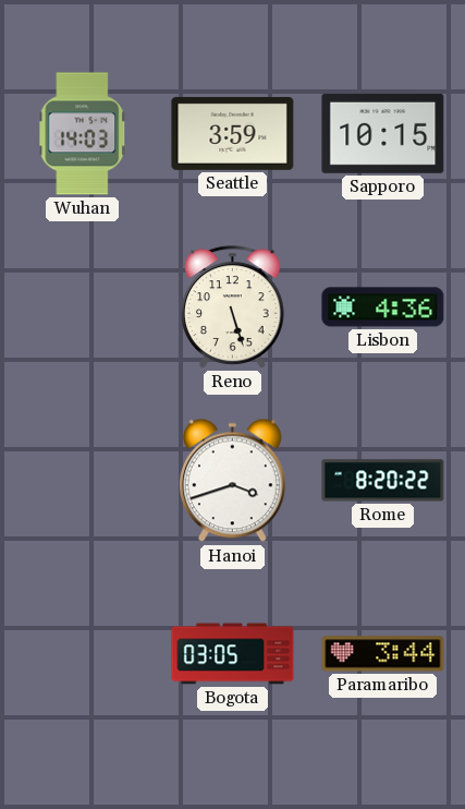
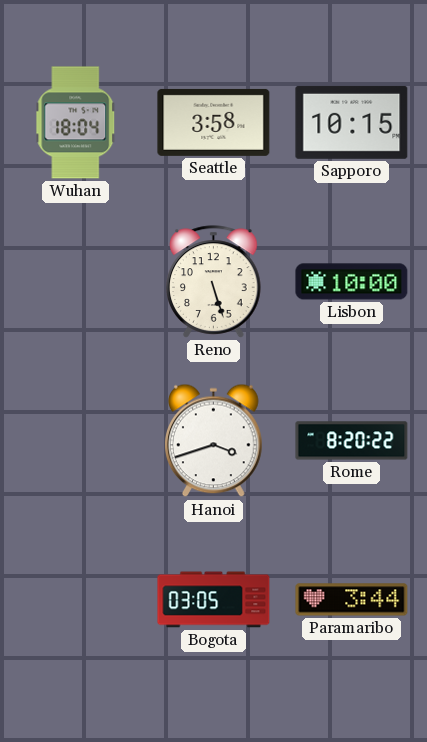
Wuhan: 14:03 -> 18:04
Seattle: 3:59 -> 3:58
Lisbon: 4:36 -> 10:00
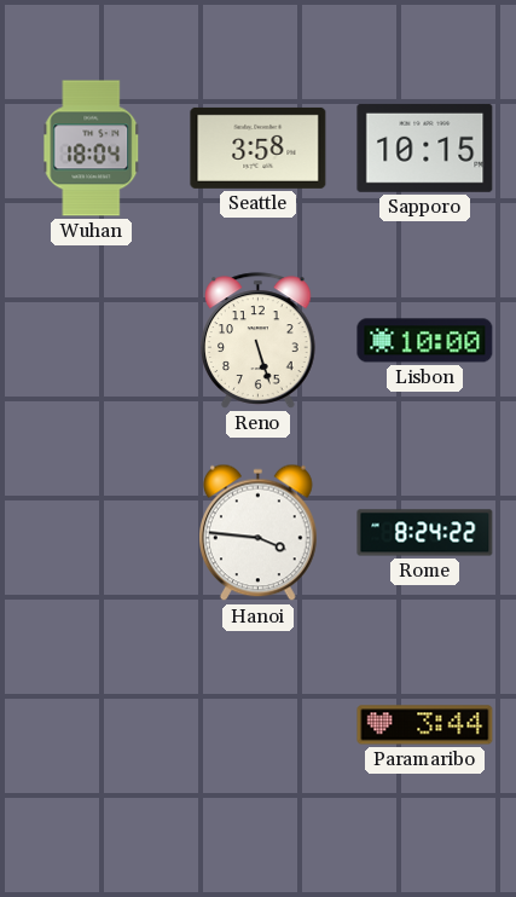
Hanoi: 3:42 -> 3:46
Rome: 8:20 -> 8:24
Bogota: 03:05 -> none
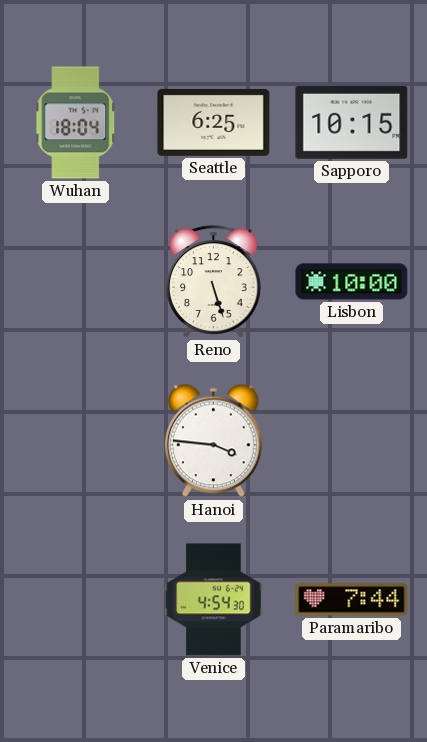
Seattle: 3:58 -> 6:25
Rome: 8:24 -> none
Venice: none -> 4:54
Paramaribo: 3:44 -> 7:44
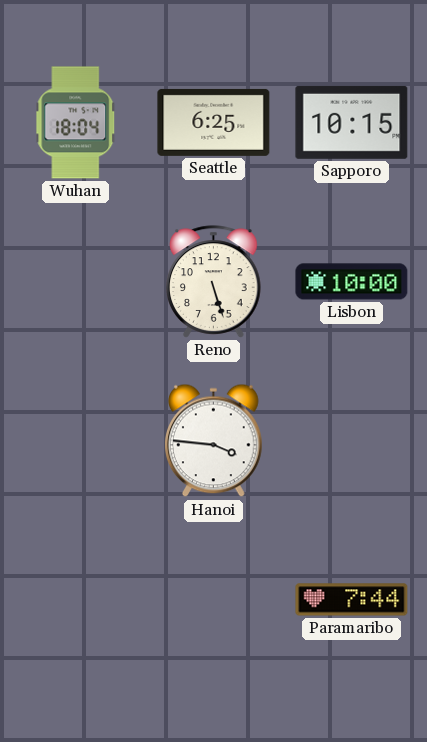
Venice: 4:54 -> none
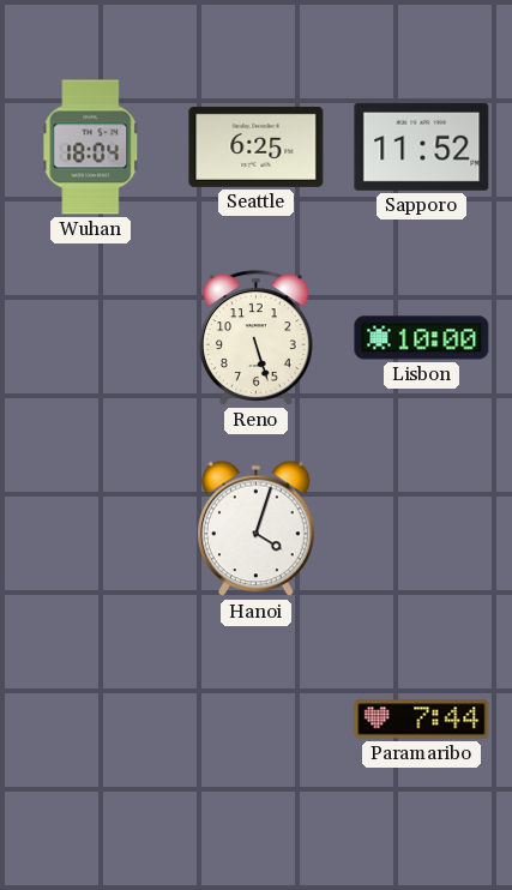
Sapporo: 10:15 -> 11:52
Hanoi: 3:46 -> 4:03
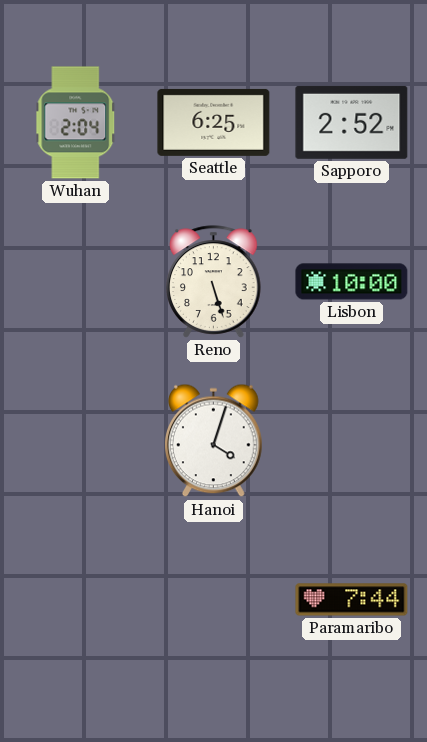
Wuhan: 18:04 -> 2:04
Sapporo: 11:52 -> 2:52
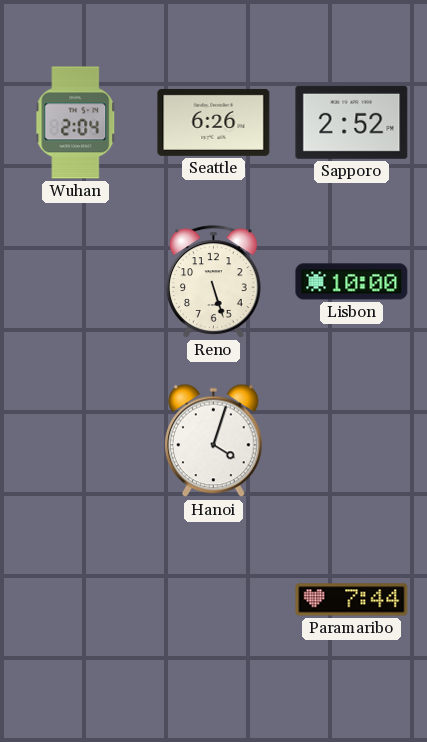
Seattle: 6:25 -> 6:26
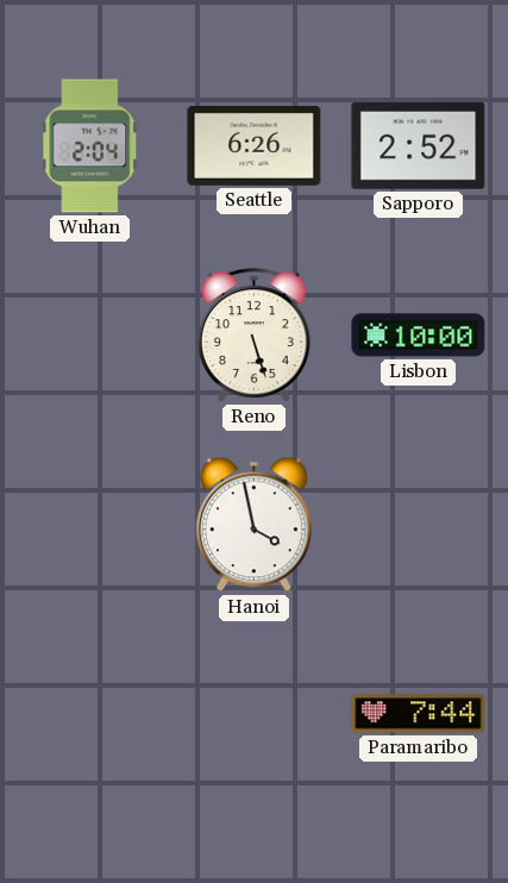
Hanoi: 4:03 -> 3:58
